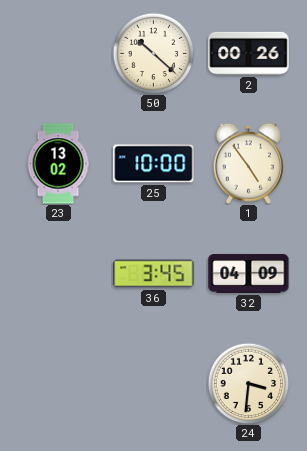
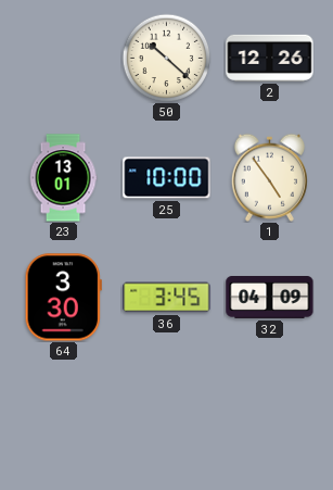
2: 00:26 -> 12:26
23: 13:02 -> 13:01
64: none -> 3:30
24: 3:31 -> none
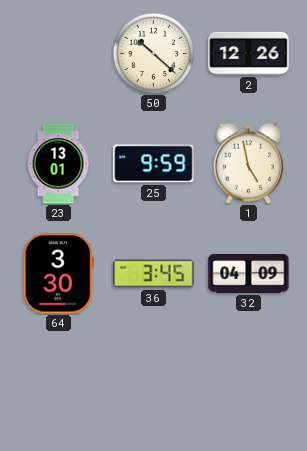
25: 10:00 -> 9:59
1: 4:54 -> 4:58
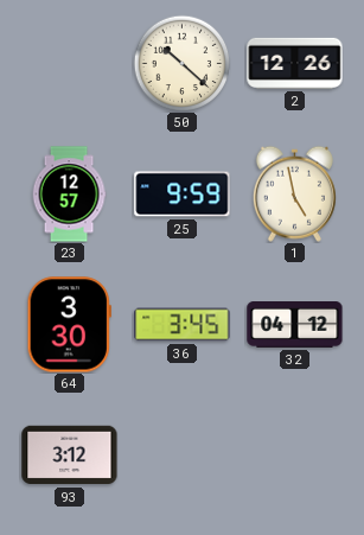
23: 13:01 -> 12:57
32: 04:09 -> 04:12
93: none -> 3:12
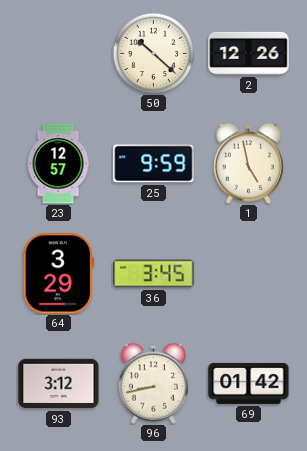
64: 3:30 -> 3:29
32: 04:12 -> none
96: none -> 8:43
69: none -> 01:42
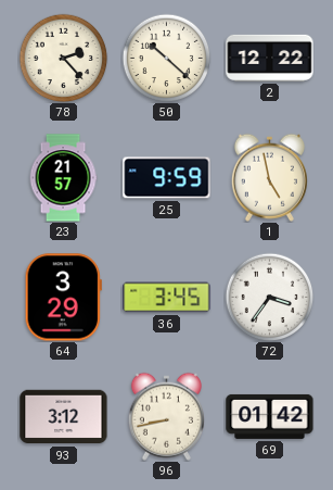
78: none -> 2:23
2: 12:26 -> 12:22
23: 12:57 -> 21:57
72: none -> 3:36
